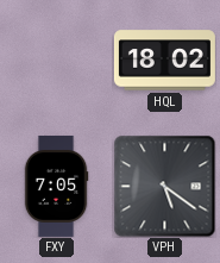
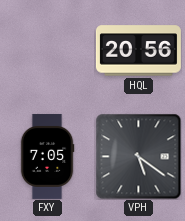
HQL: 18:02 -> 20:56
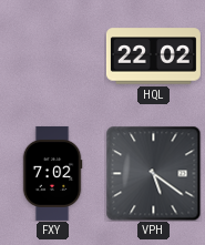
HQL: 20:56 -> 22:02
FXY: 7:05 -> 7:02
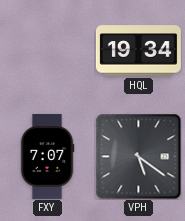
HQL: 22:02 -> 19:34
FXY: 7:02 -> 7:07
